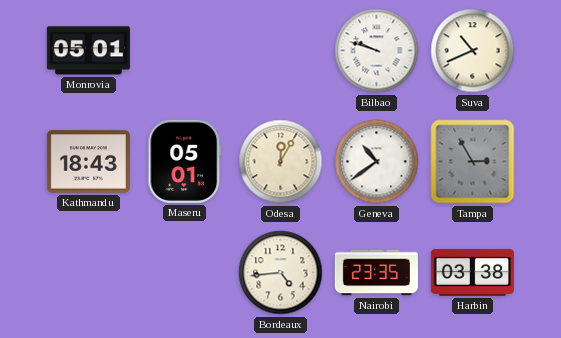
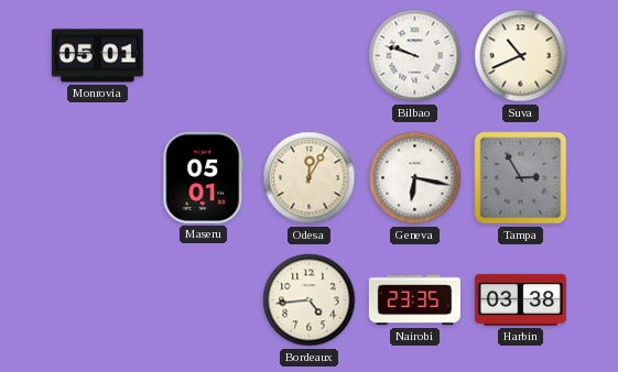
Kathmandu: 18:43 -> none
Geneva: 10:39 -> 6:17
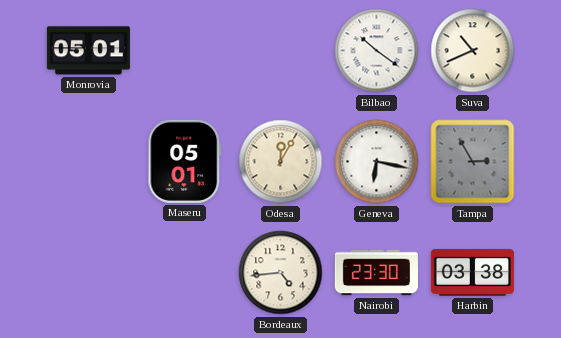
Bilbao: 9:48 -> 10:21
Nairobi: 23:35 -> 23:30
